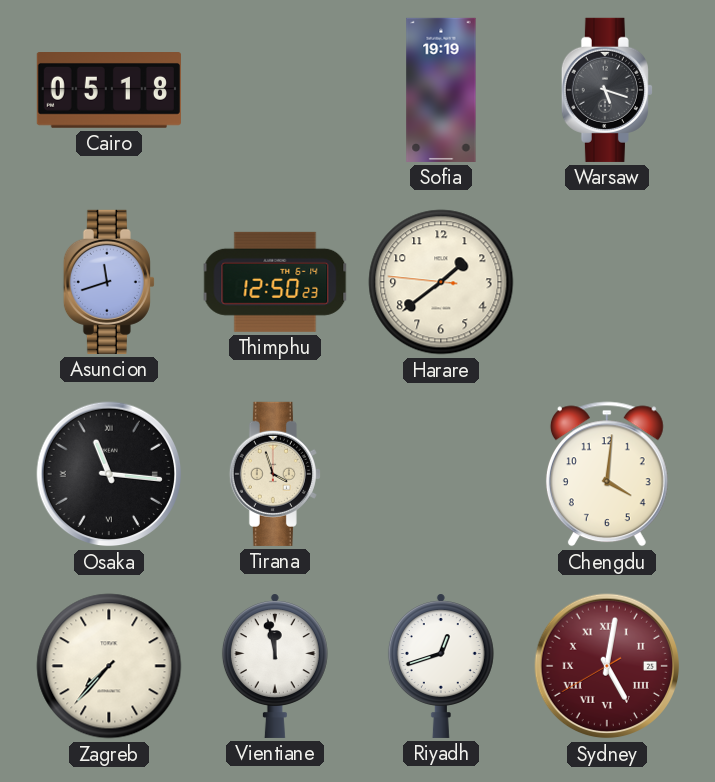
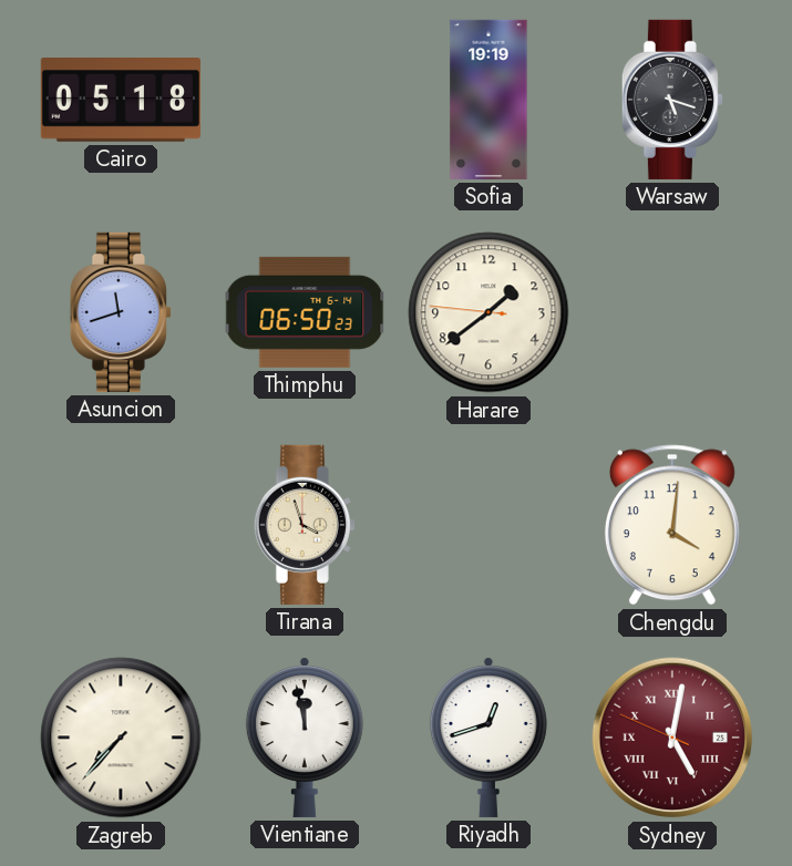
Thimphu: 12:50 -> 06:50
Osaka: 11:16 -> none
Sydney: 5:01:40 -> 5:01:49
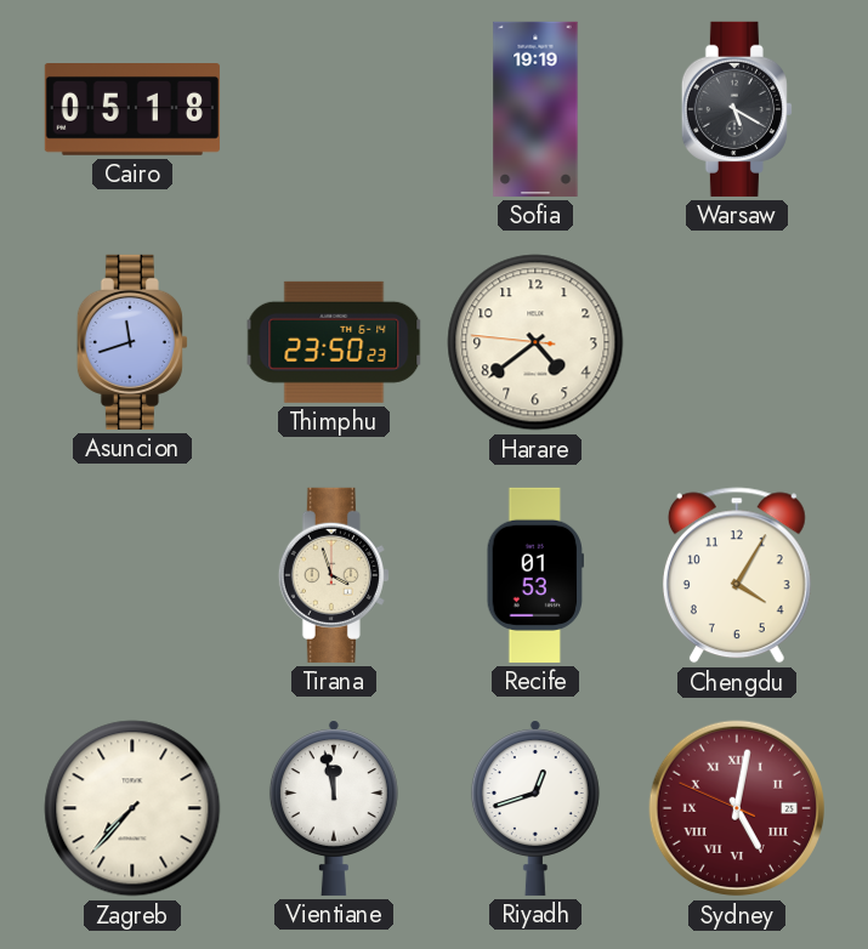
Warsaw: 5:18 -> 5:20
Thimphu: 06:50 -> 23:50
Harare: 1:38 -> 4:38
Recife: none -> 01:53
Chengdu: 4:01 -> 4:05
